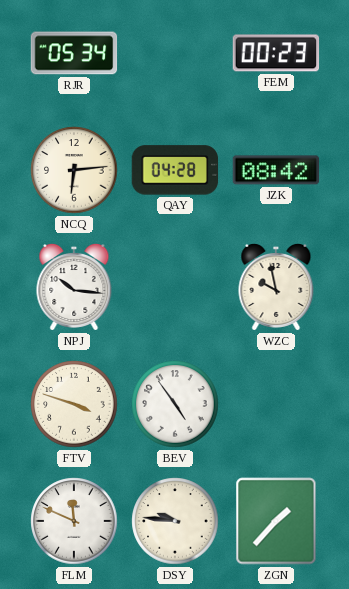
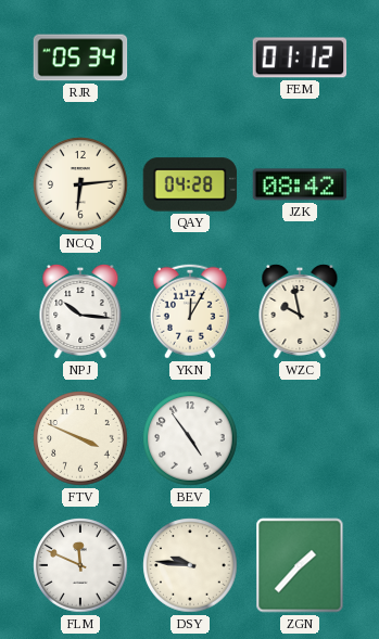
FEM: 00:23 -> 01:12
YKN: none -> 12:05
FTV: 3:48 -> 3:49
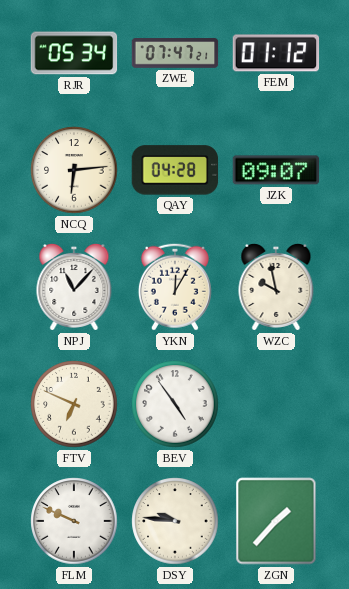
ZWE: none -> 07:47
JZK: 08:42 -> 09:07
NPJ: 10:16 -> 11:07
FTV: 3:49 -> 6:49
FLM: 11:49 -> 9:49
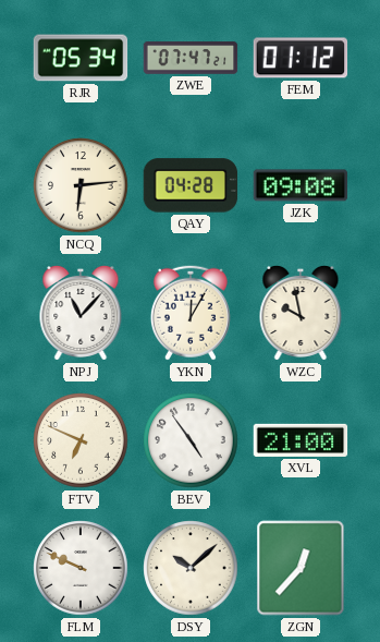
JZK: 09:07 -> 09:08
XVL: none -> 21:00
DSY: 9:46 -> 10:08
ZGN: 1:37 -> 12:37
